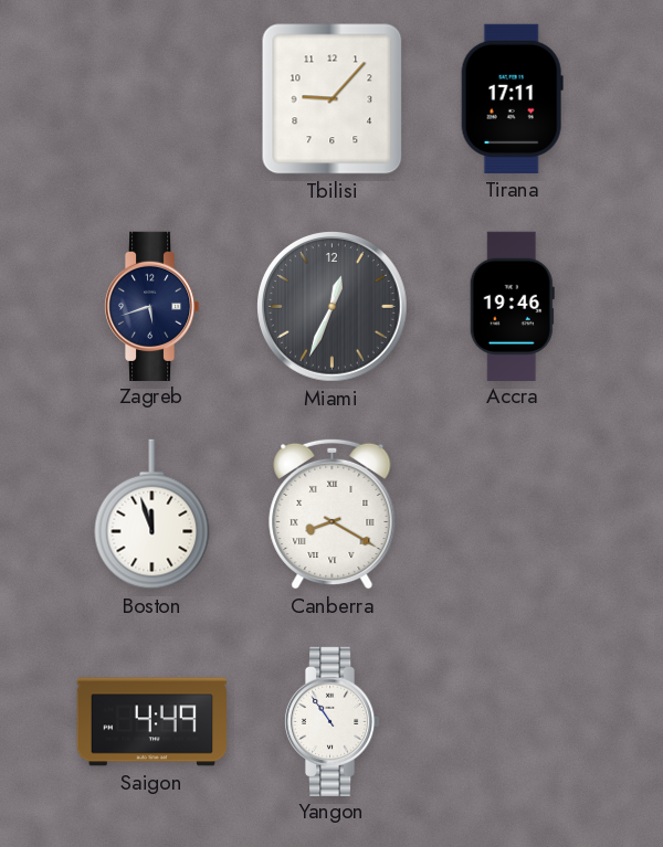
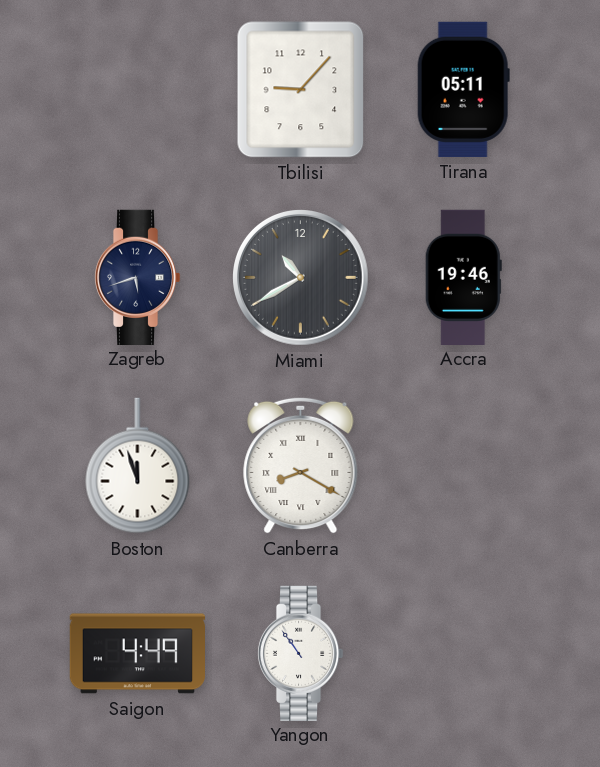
Tirana: 17:11 -> 05:11
Miami: 12:34 -> 10:40
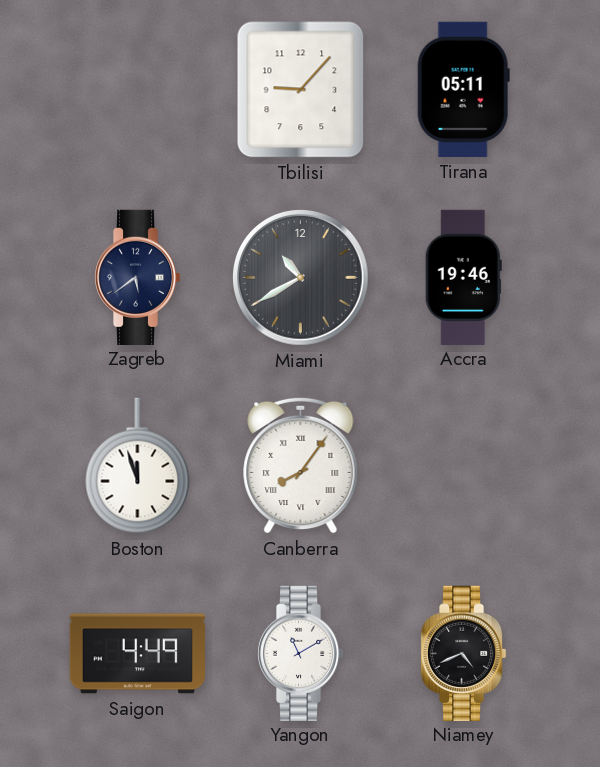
Zagreb: 5:42 -> 5:39
Canberra: 8:20 -> 8:06
Yangon: 10:54 -> 11:10
Niamey: none -> 4:41
